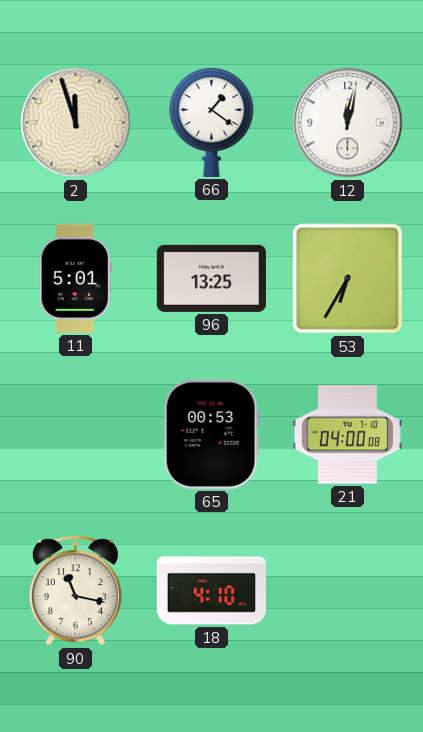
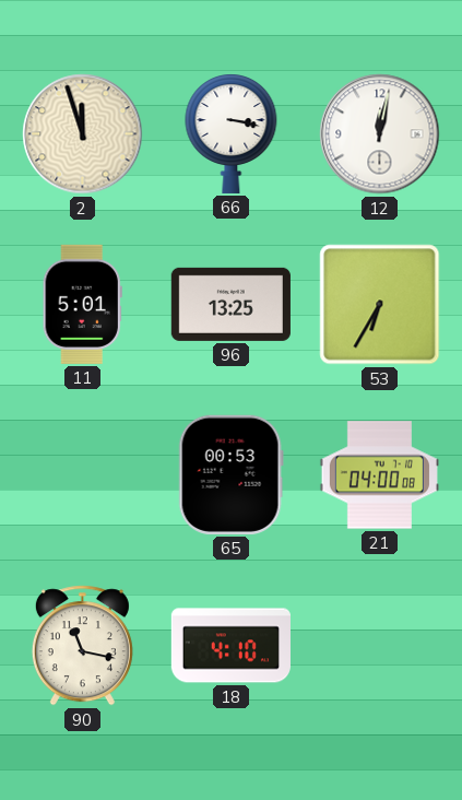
66: 1:21 -> 3:17
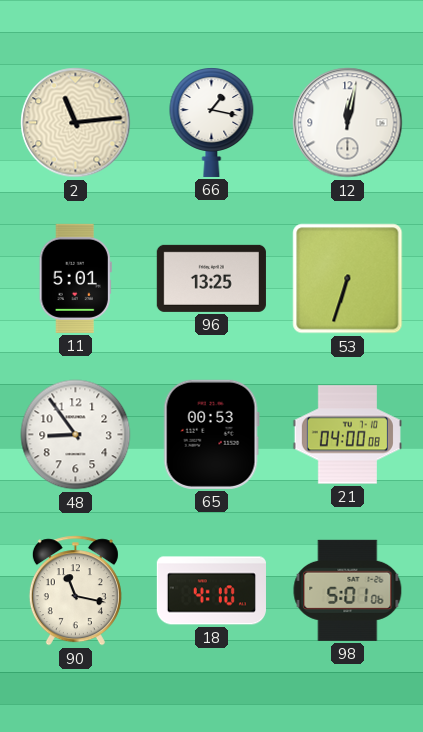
2: 11:57 -> 11:14
66: 3:17 -> 1:17
53: 6:35 -> 6:33
48: none -> 8:54
98: none -> 5:01
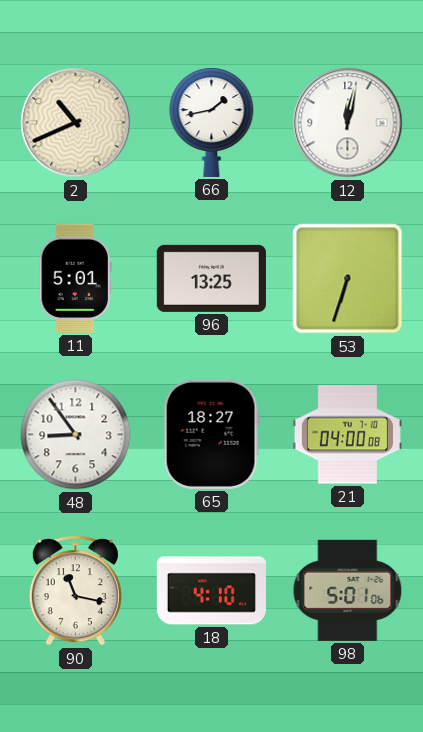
2: 11:14 -> 10:41
66: 1:17 -> 1:43
65: 00:53 -> 18:27
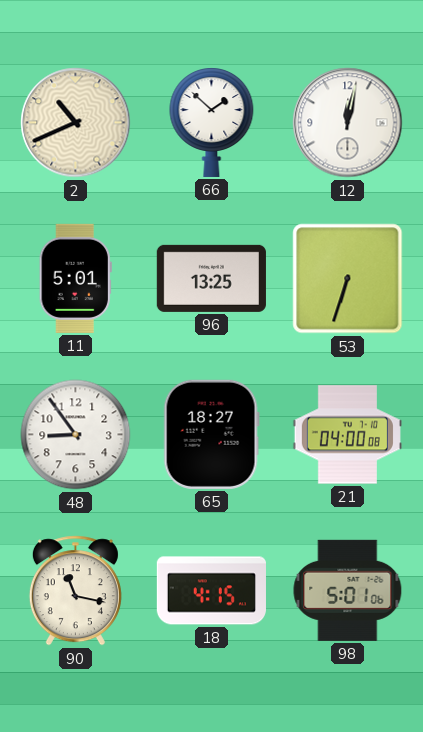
66: 1:43 -> 1:52
18: 4:10 -> 4:15
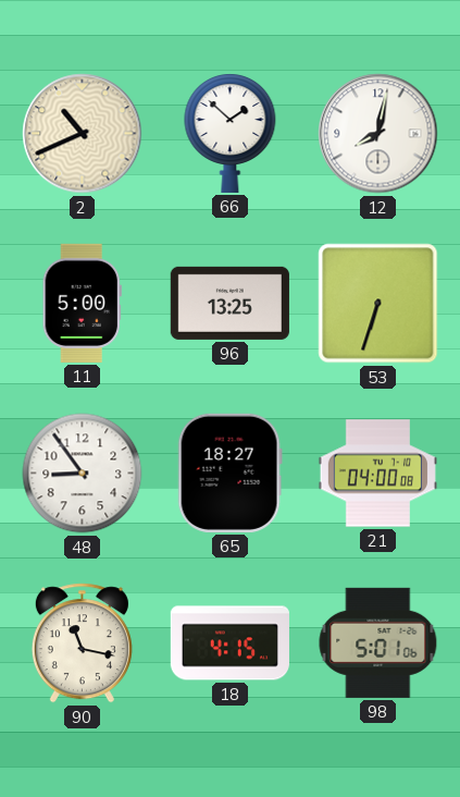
12: 12:02 -> 8:02
11: 5:01 -> 5:00
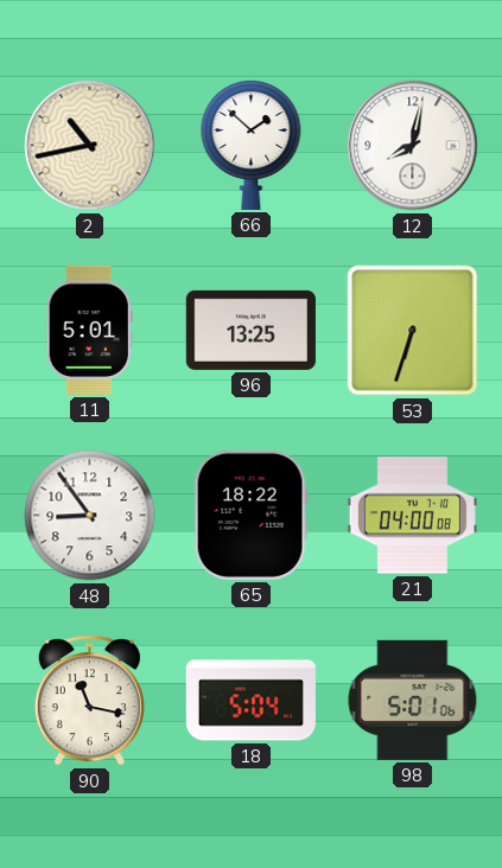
2: 10:41 -> 10:43
11: 5:00 -> 5:01
65: 18:27 -> 18:22
18: 4:15 -> 5:04
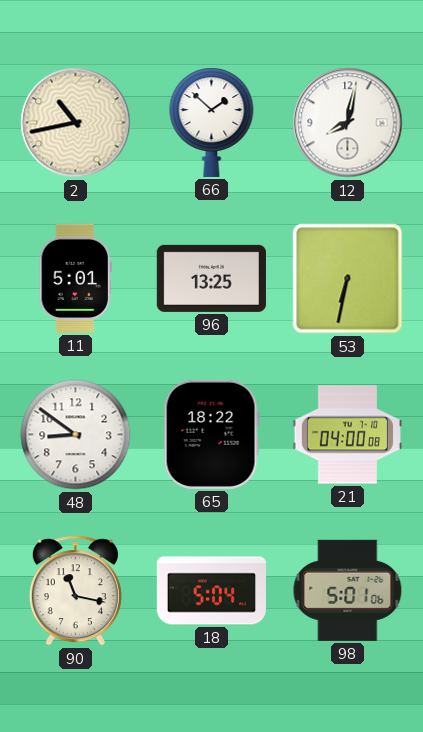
53: 6:33 -> 6:32
48: 8:54 -> 8:51
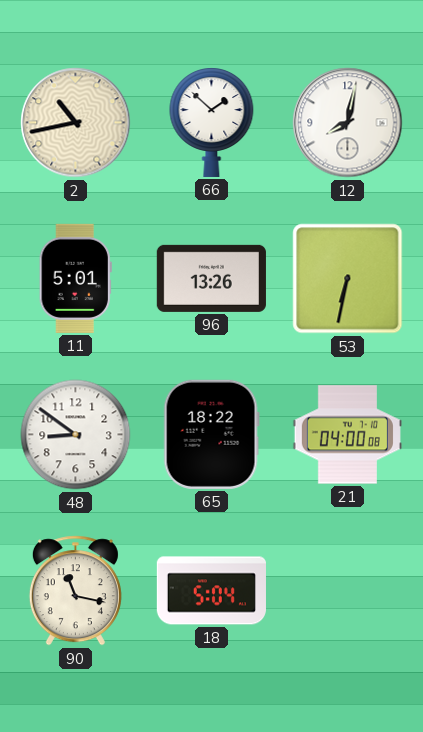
96: 13:25 -> 13:26
98: 5:01 -> none
